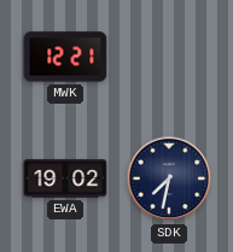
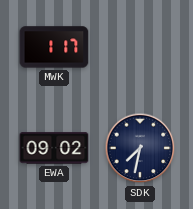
MWK: 12:21 -> 1:17
EWA: 19:02 -> 09:02
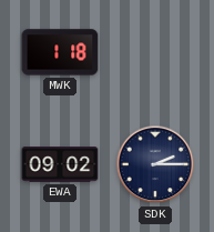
MWK: 1:17 -> 1:18
SDK: 7:32 -> 2:15
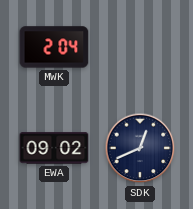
MWK: 1:18 -> 2:04
SDK: 2:15 -> 12:41
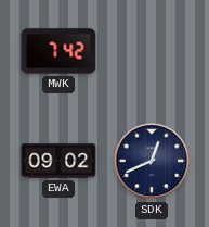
MWK: 2:04 -> 7:42
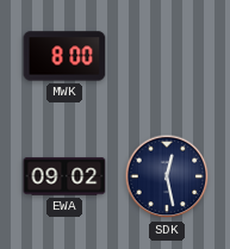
MWK: 7:42 -> 8:00
SDK: 12:41 -> 12:28
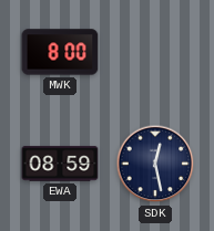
EWA: 09:02 -> 08:59
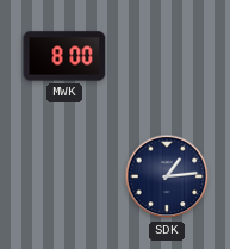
EWA: 08:59 -> none
SDK: 12:28 -> 1:14
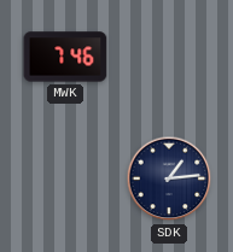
MWK: 8:00 -> 7:46
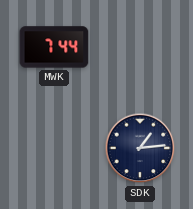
MWK: 7:46 -> 7:44
